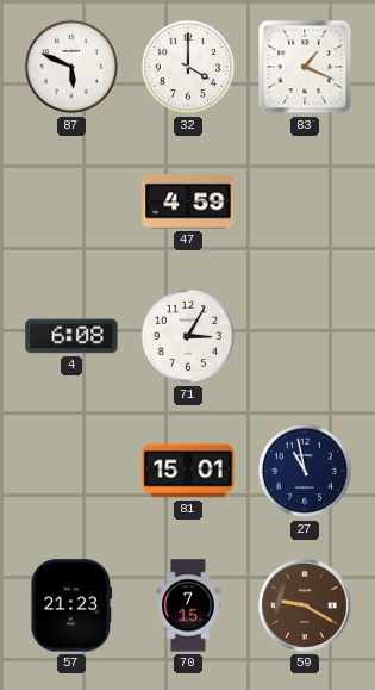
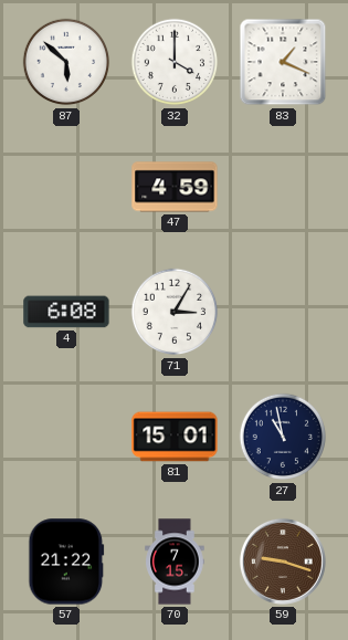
87: 5:49 -> 5:52
57: 21:23 -> 21:22
59: 9:20 -> 9:18
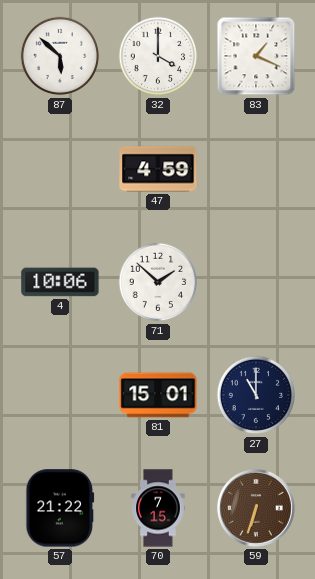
4: 6:08 -> 10:06
71: 3:05 -> 1:52
27: 10:58 -> 11:00
59: 9:18 -> 6:33
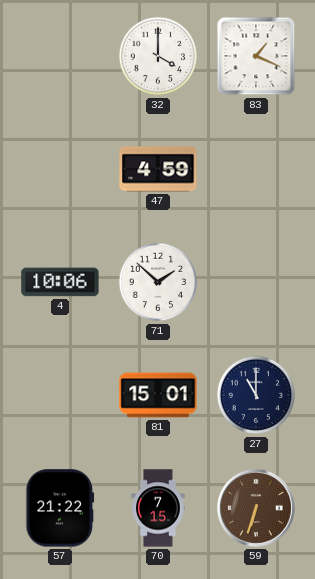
87: 5:52 -> none
